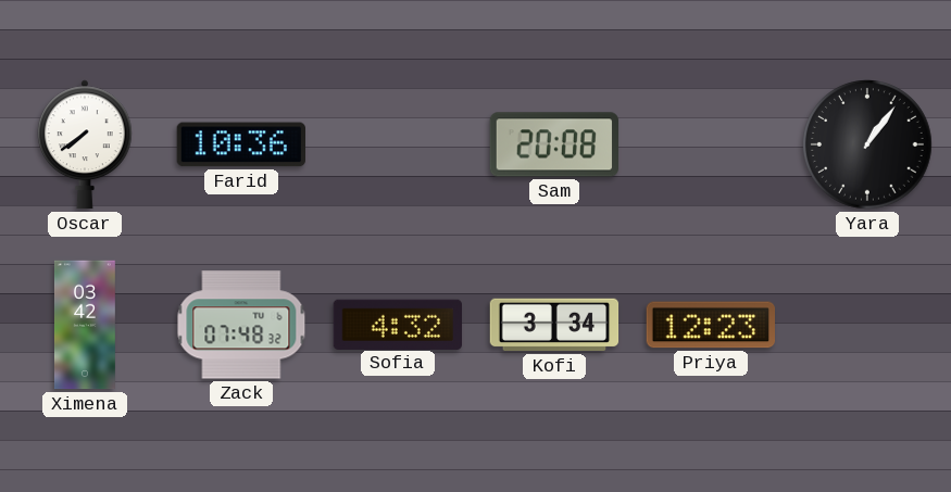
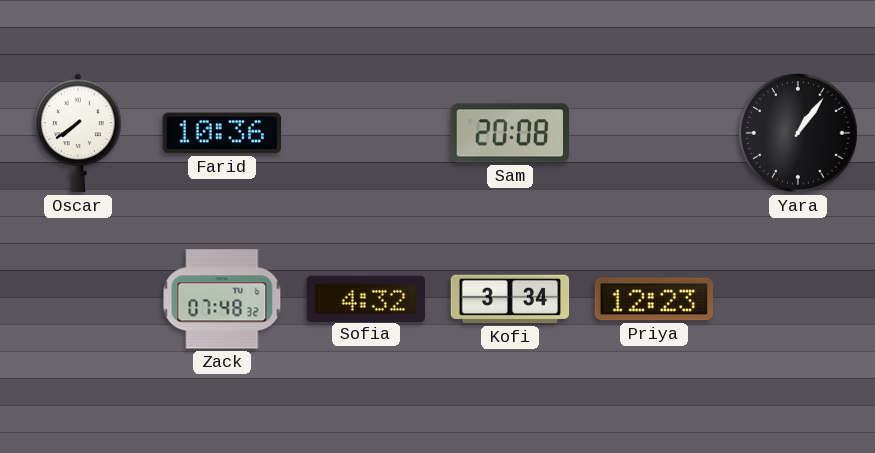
Ximena: 03:42 -> none
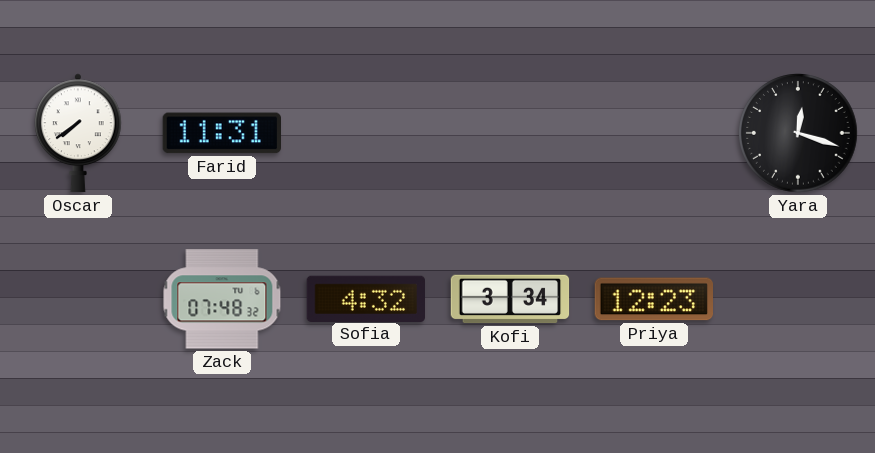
Farid: 10:36 -> 11:31
Sam: 20:08 -> none
Yara: 1:06 -> 12:18
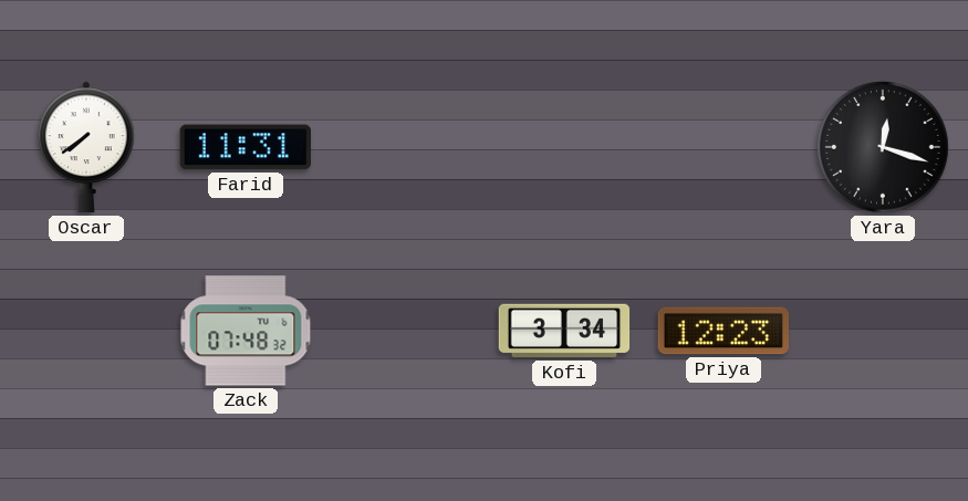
Sofia: 4:32 -> none
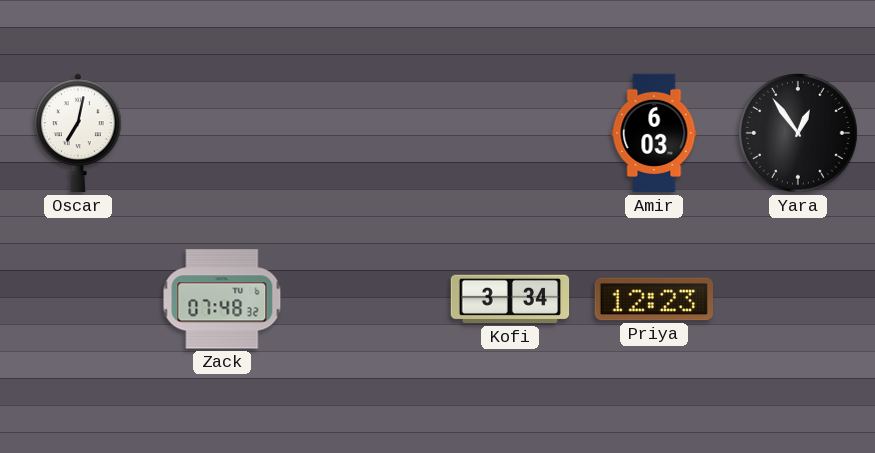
Oscar: 7:39 -> 7:02
Farid: 11:31 -> none
Amir: none -> 6:03
Yara: 12:18 -> 12:54
